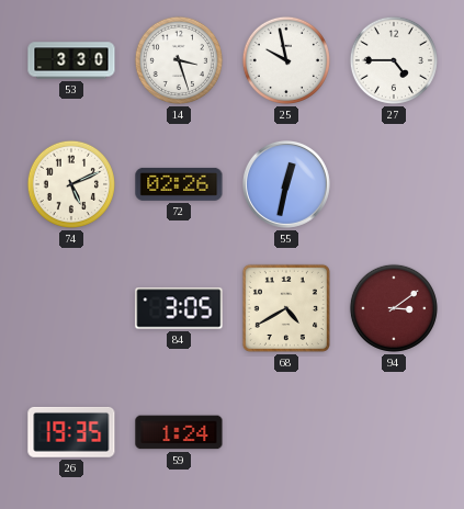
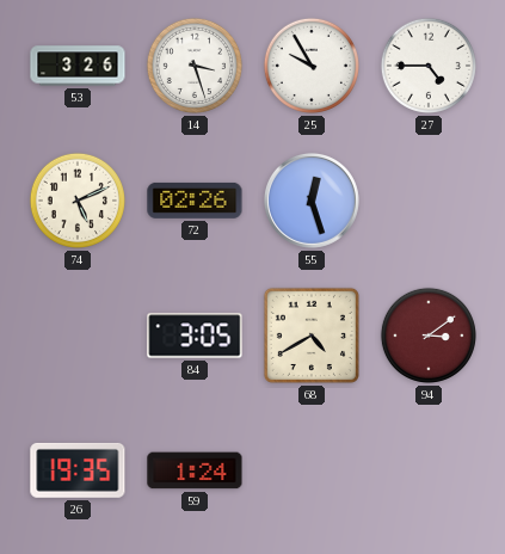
53: 3:30 -> 3:26
25: 9:58 -> 9:55
55: 12:32 -> 12:27
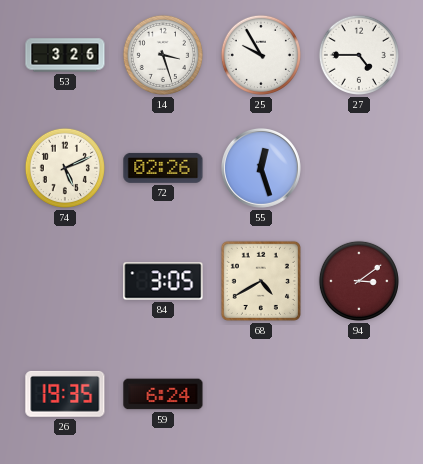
59: 1:24 -> 6:24
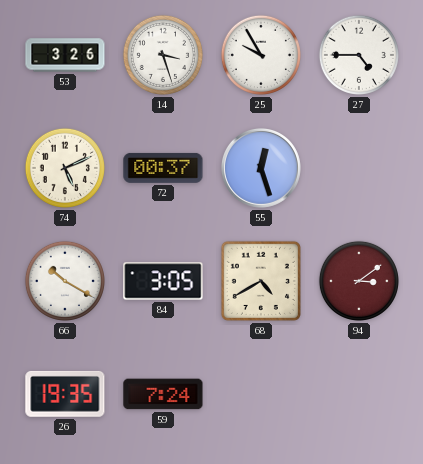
72: 02:26 -> 00:37
66: none -> 10:20
59: 6:24 -> 7:24
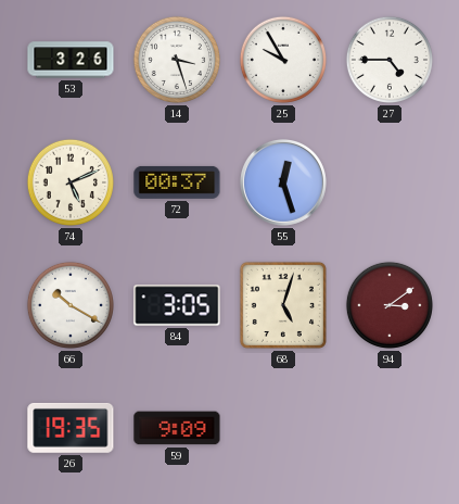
68: 4:40 -> 5:03
59: 7:24 -> 9:09
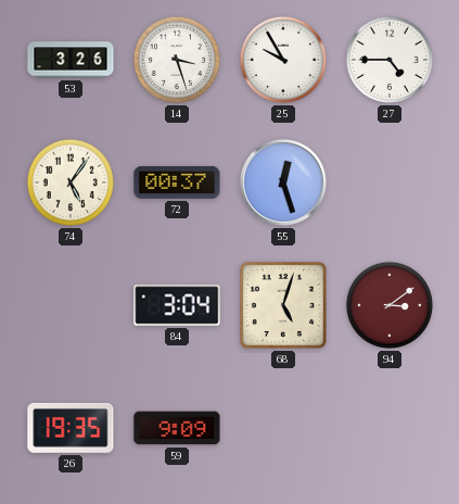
74: 5:11 -> 5:06
66: 10:20 -> none
84: 3:05 -> 3:04
